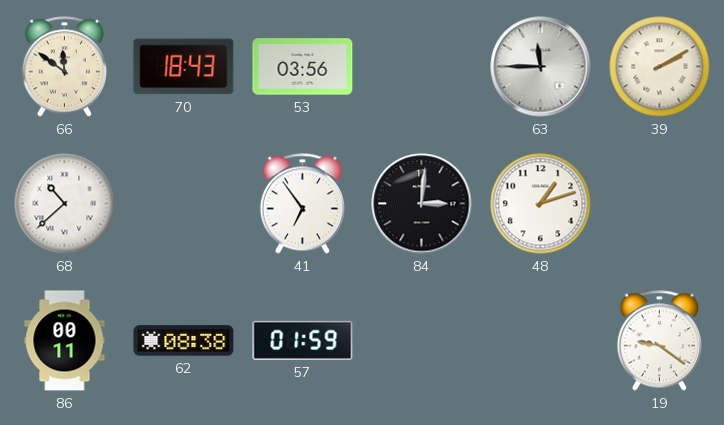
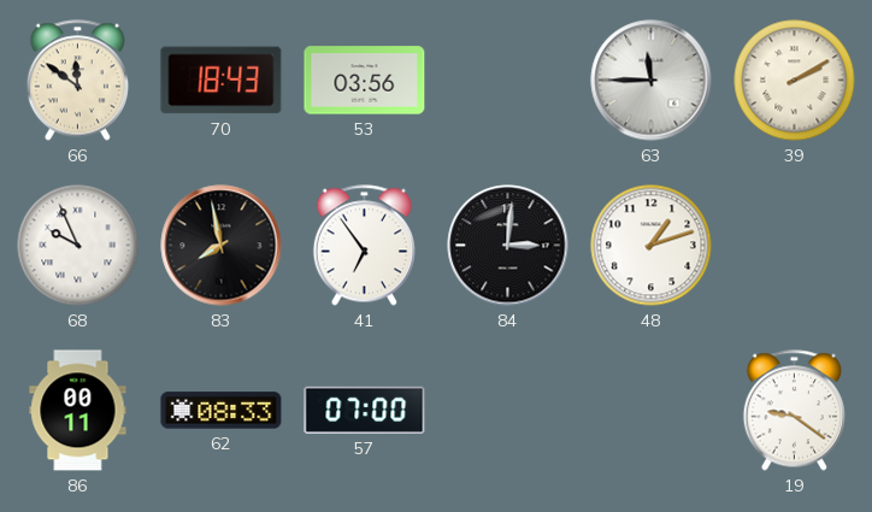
68: 10:38 -> 9:56
83: none -> 7:58
62: 08:38 -> 08:33
57: 01:59 -> 07:00
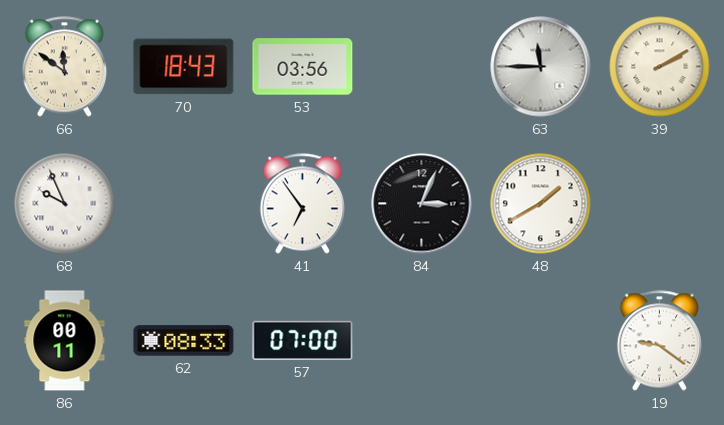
83: 7:58 -> none
84: 3:01 -> 3:04
48: 1:12 -> 1:40
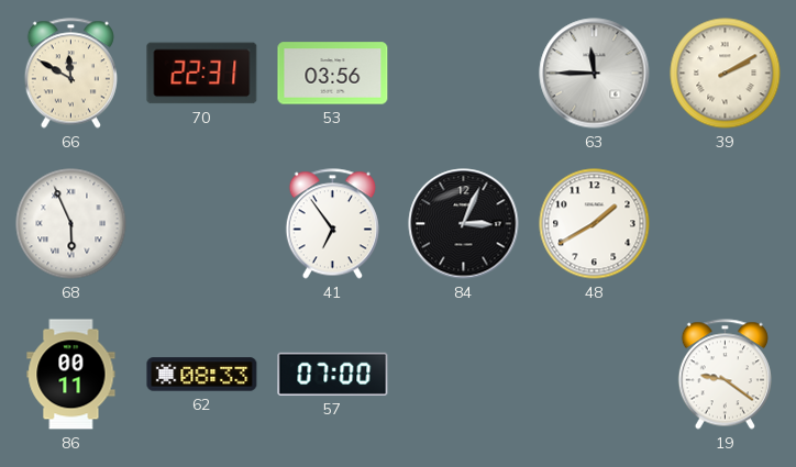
66: 11:51 -> 11:50
70: 18:43 -> 22:31
68: 9:56 -> 5:56
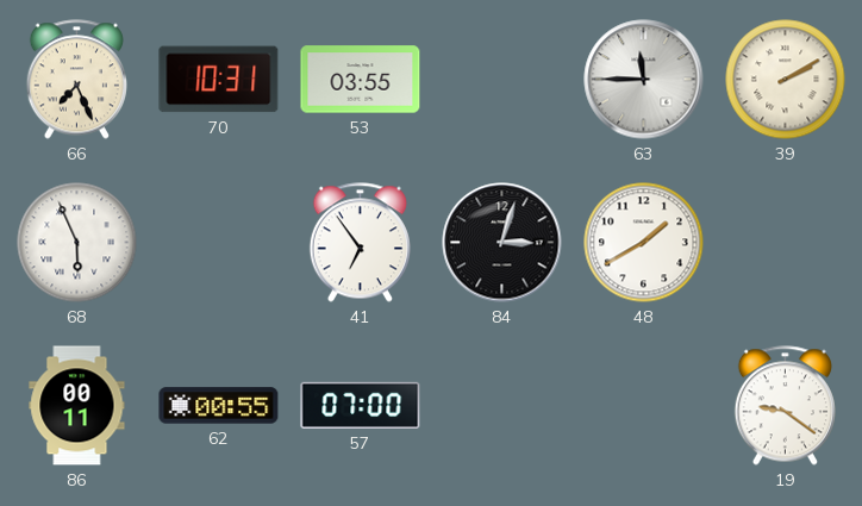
66: 11:50 -> 7:26
70: 22:31 -> 10:31
53: 03:56 -> 03:55
84: 3:04 -> 3:03
62: 08:33 -> 00:55
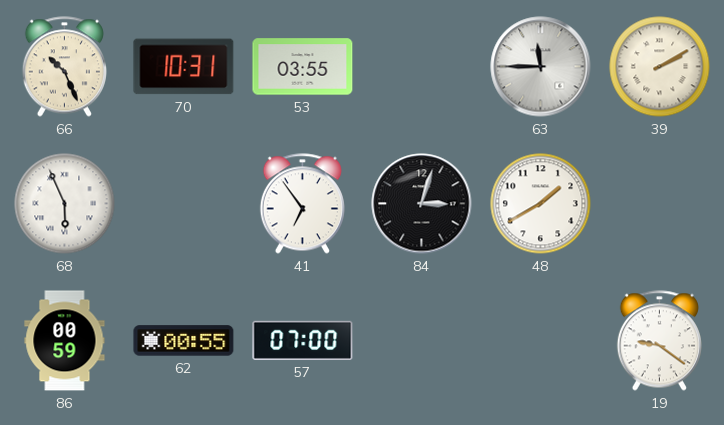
66: 7:26 -> 10:26
86: 00:11 -> 00:59
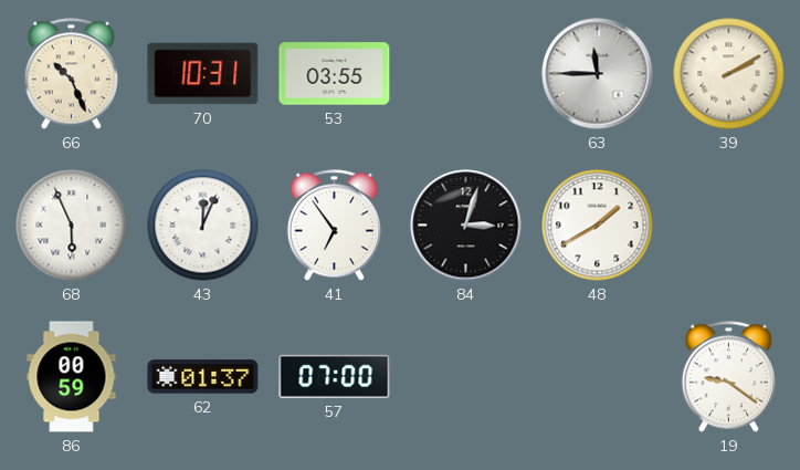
43: none -> 12:04
62: 00:55 -> 01:37
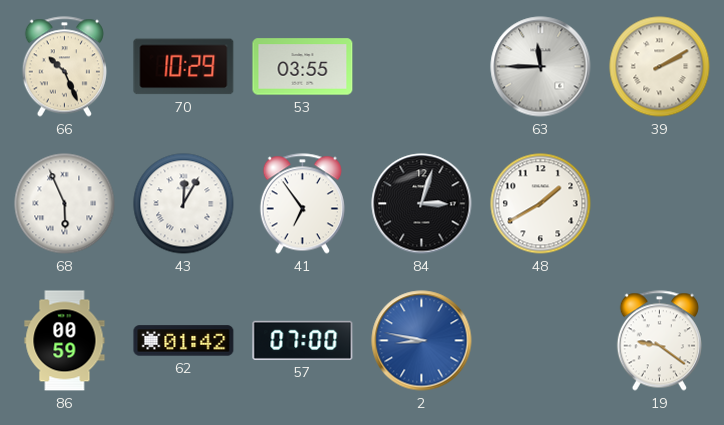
70: 10:31 -> 10:29
43: 12:04 -> 12:05
62: 01:37 -> 01:42
2: none -> 8:47
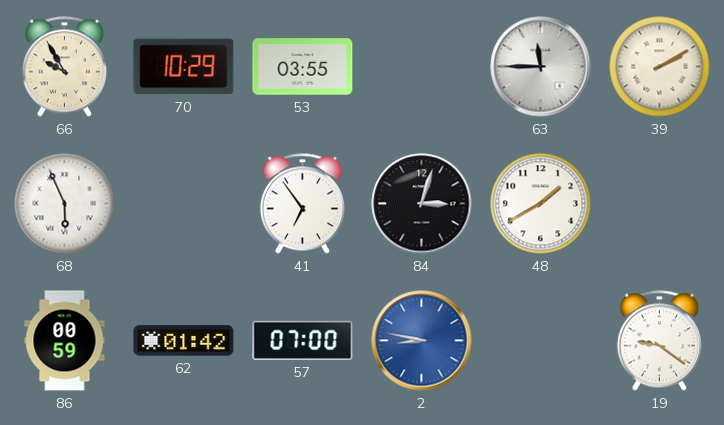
66: 10:26 -> 9:55
43: 12:05 -> none
